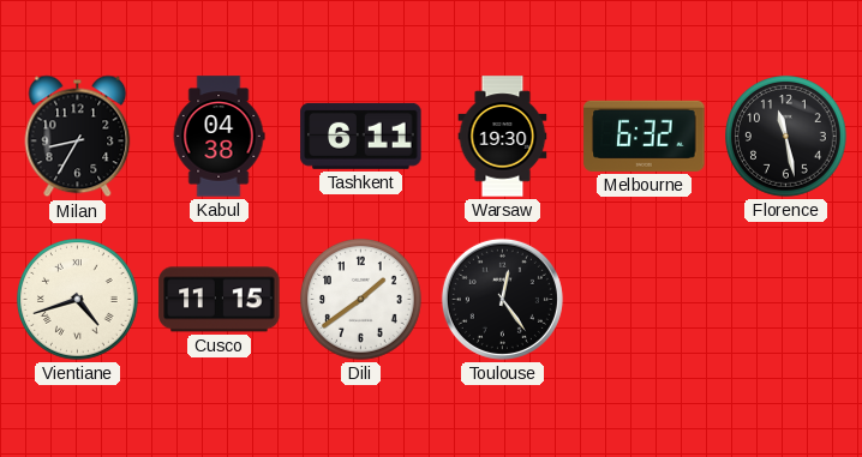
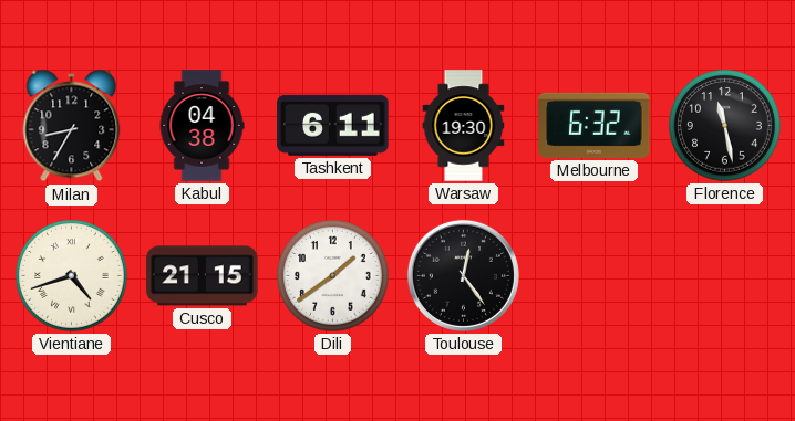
Cusco: 11:15 -> 21:15
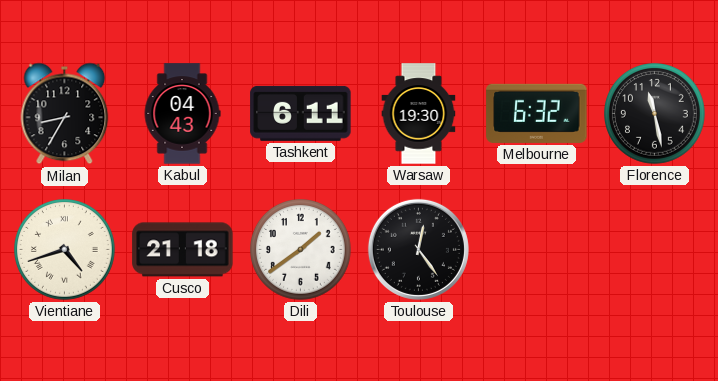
Kabul: 04:38 -> 04:43
Cusco: 21:15 -> 21:18
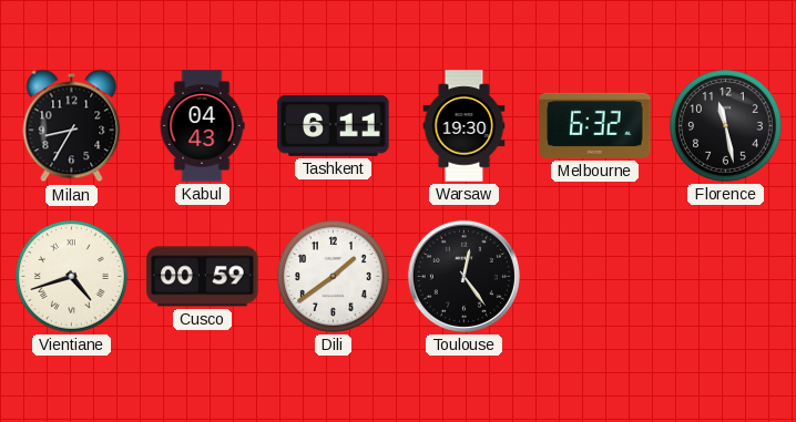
Cusco: 21:18 -> 00:59
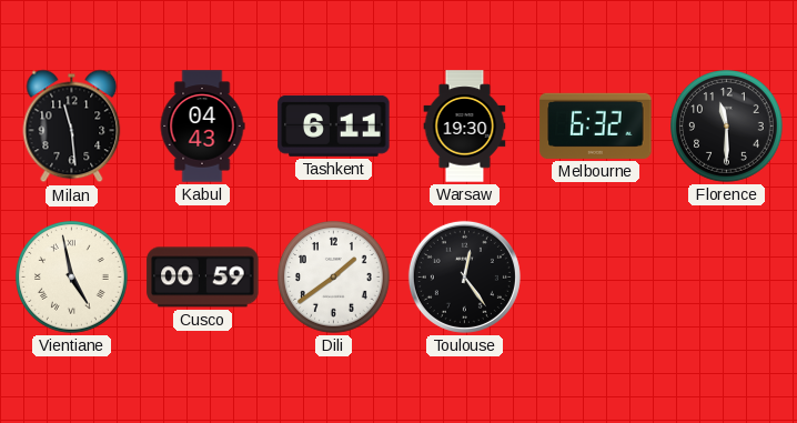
Milan: 8:35 -> 11:29
Florence: 11:28 -> 11:30
Vientiane: 4:42 -> 4:58
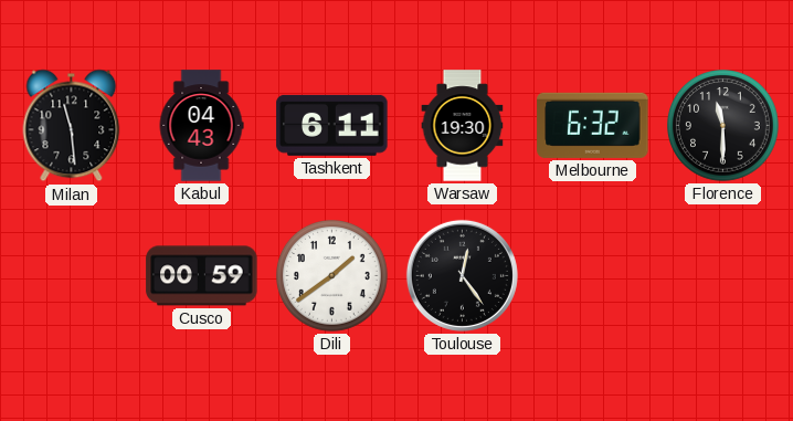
Vientiane: 4:58 -> none
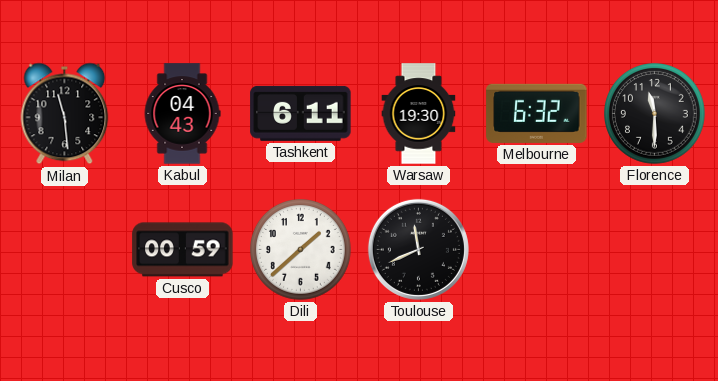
Dili: 1:39 -> 1:38
Toulouse: 12:24 -> 11:41
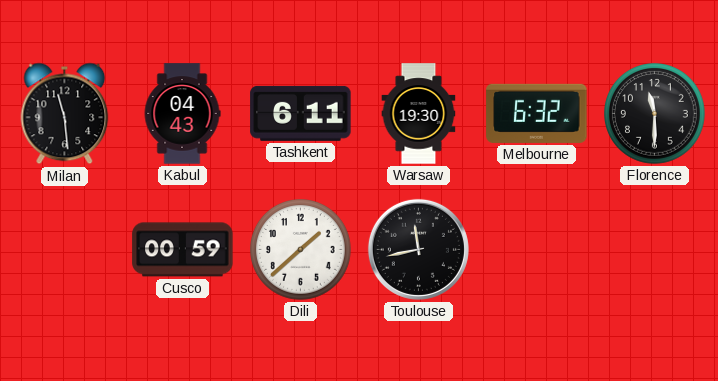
Toulouse: 11:41 -> 11:43
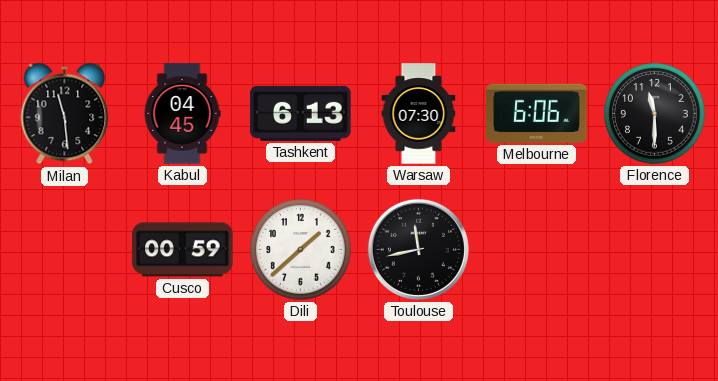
Kabul: 04:43 -> 04:45
Tashkent: 6:11 -> 6:13
Warsaw: 19:30 -> 07:30
Melbourne: 6:32 -> 6:06
